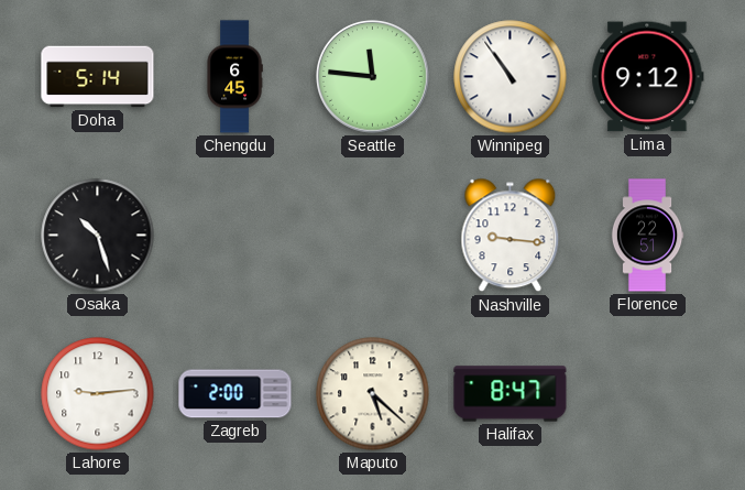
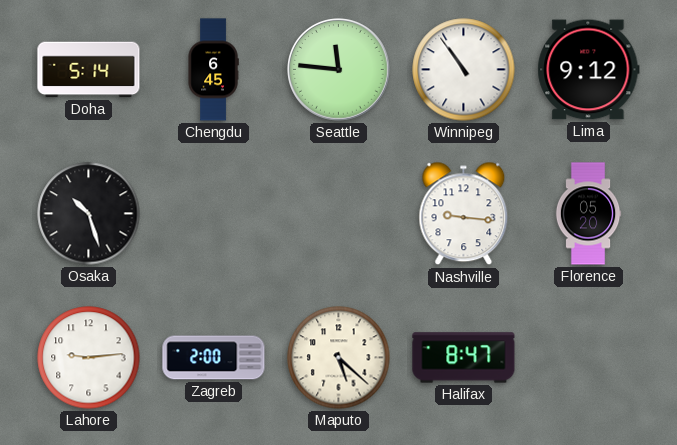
Florence: 22:51 -> 05:20
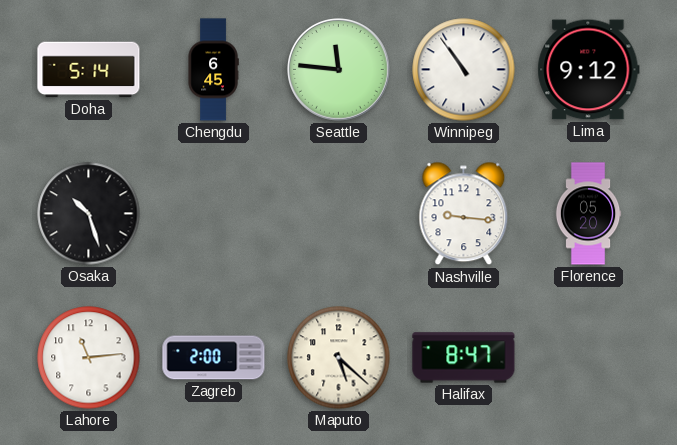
Lahore: 9:14 -> 11:14
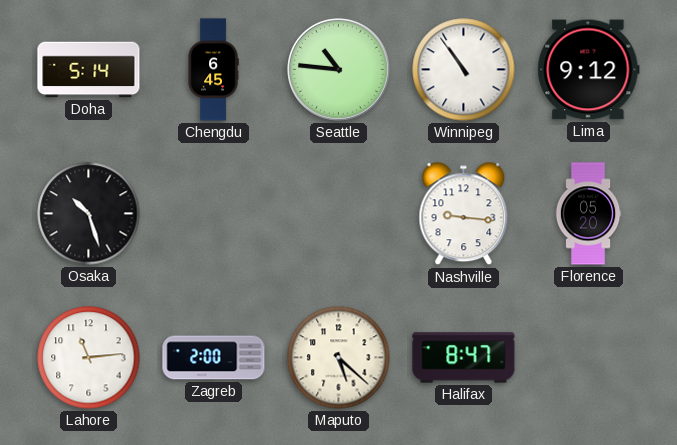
Seattle: 11:46 -> 10:46
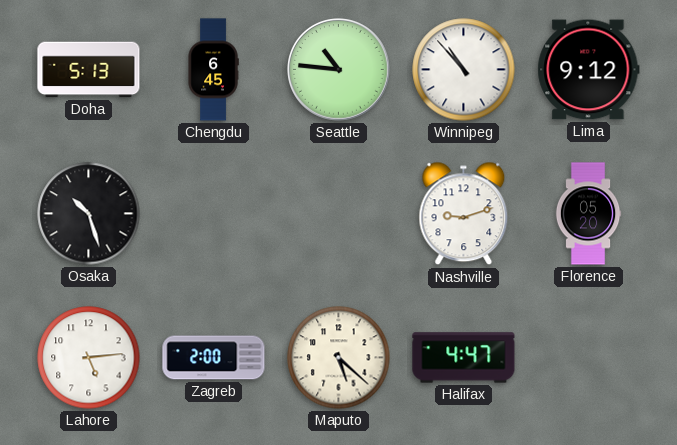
Doha: 5:14 -> 5:13
Winnipeg: 10:54 -> 10:53
Nashville: 9:16 -> 9:12
Lahore: 11:14 -> 5:14
Halifax: 8:47 -> 4:47
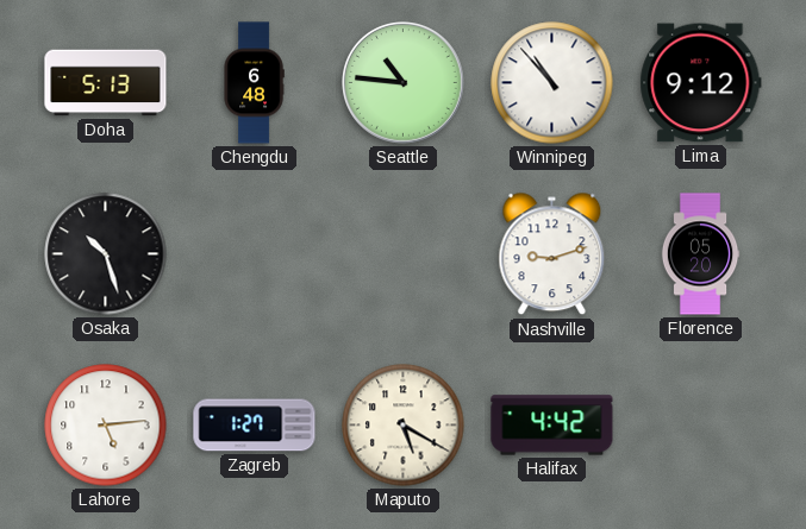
Chengdu: 6:45 -> 6:48
Zagreb: 2:00 -> 1:27
Maputo: 5:22 -> 5:20
Halifax: 4:47 -> 4:42
